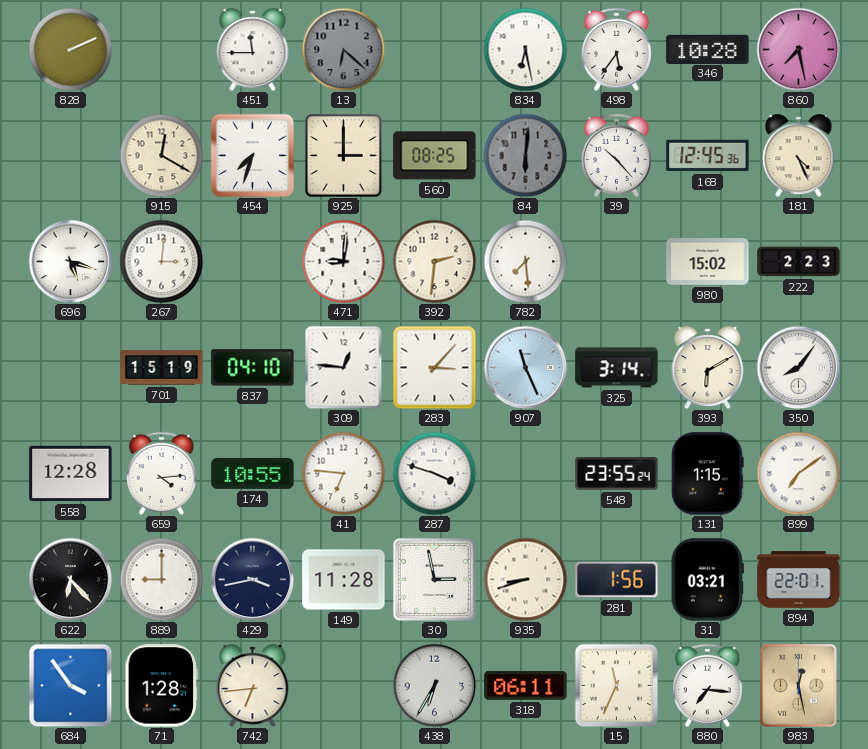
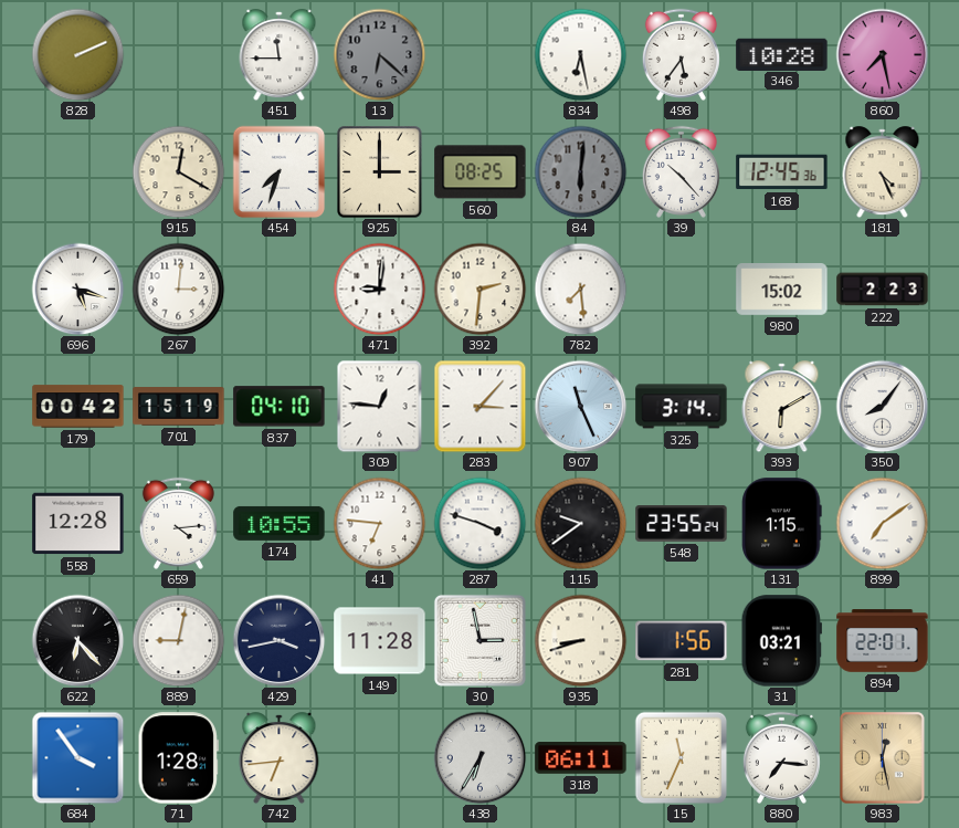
179: none -> 00:42
115: none -> 9:39
889: 9:00 -> 9:02
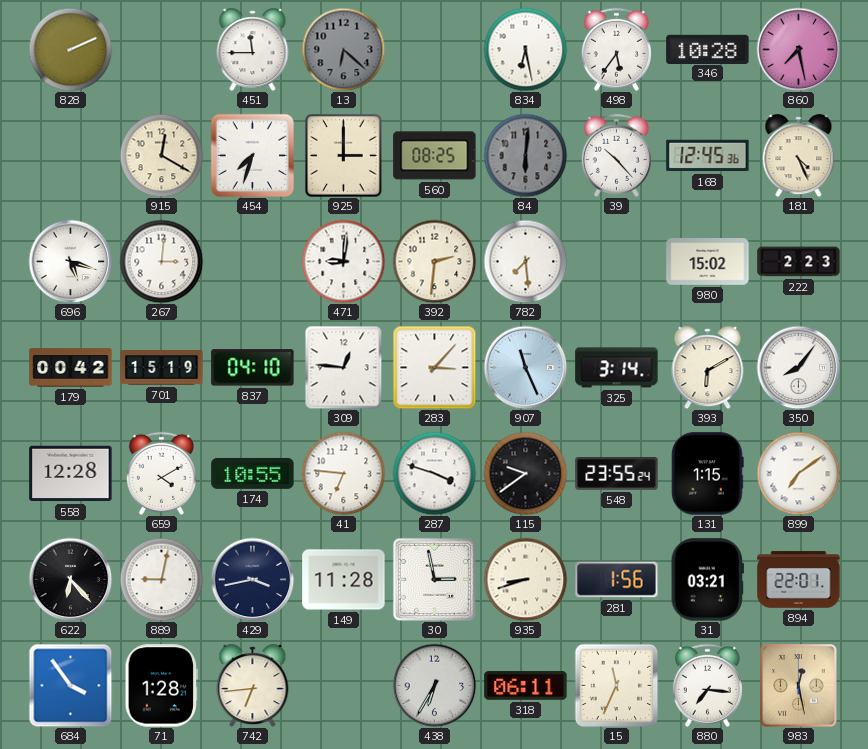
659: 4:14 -> 4:10
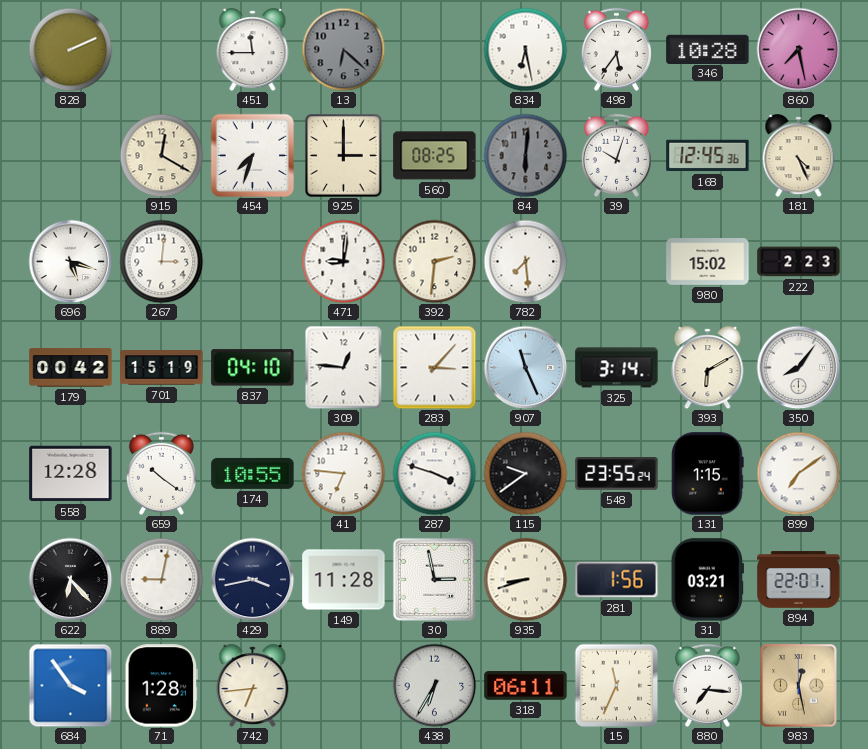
39: 10:23 -> 10:03
659: 4:10 -> 10:21
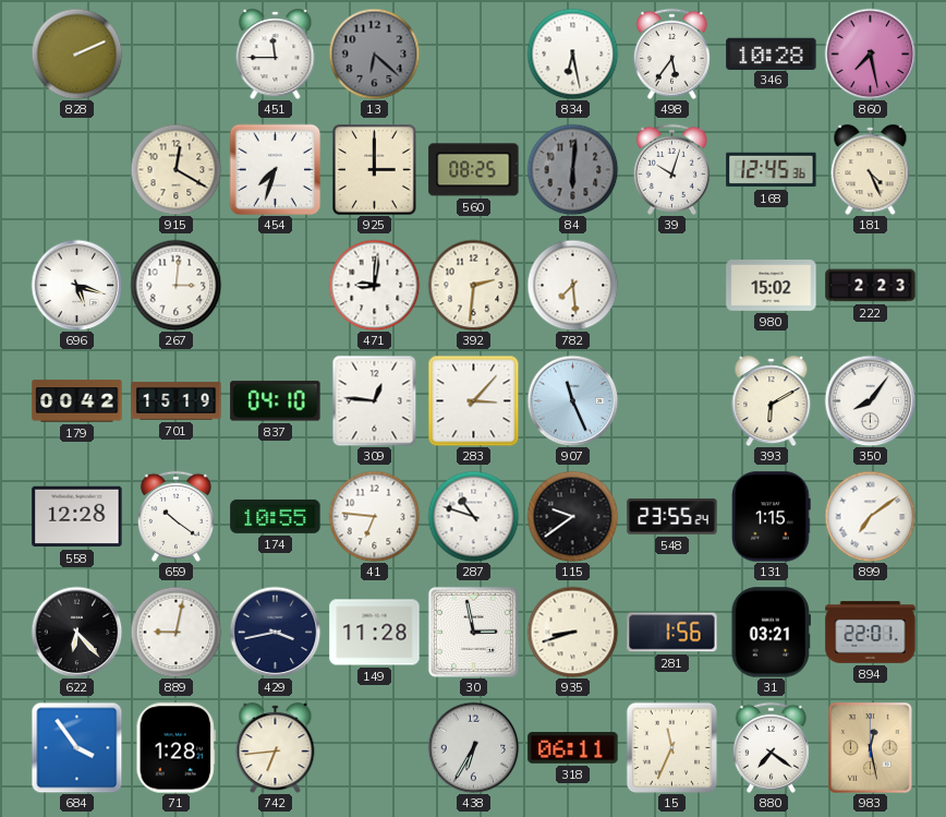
325: 3:14 -> none
287: 3:48 -> 10:48
880: 7:16 -> 7:21
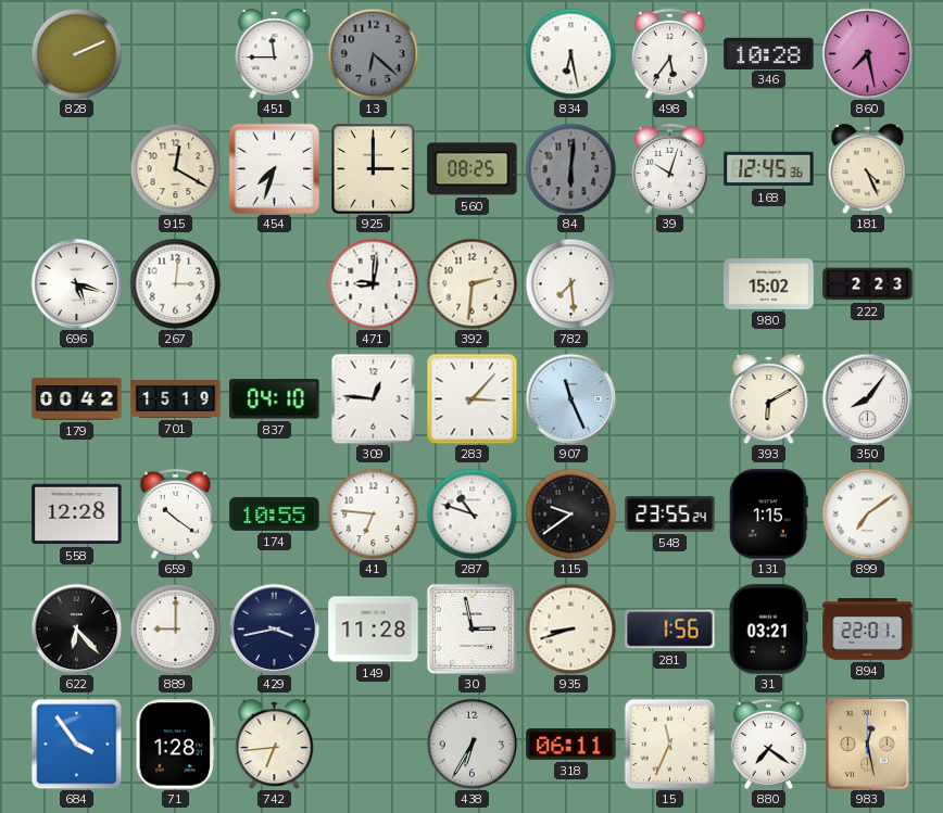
889: 9:02 -> 9:00
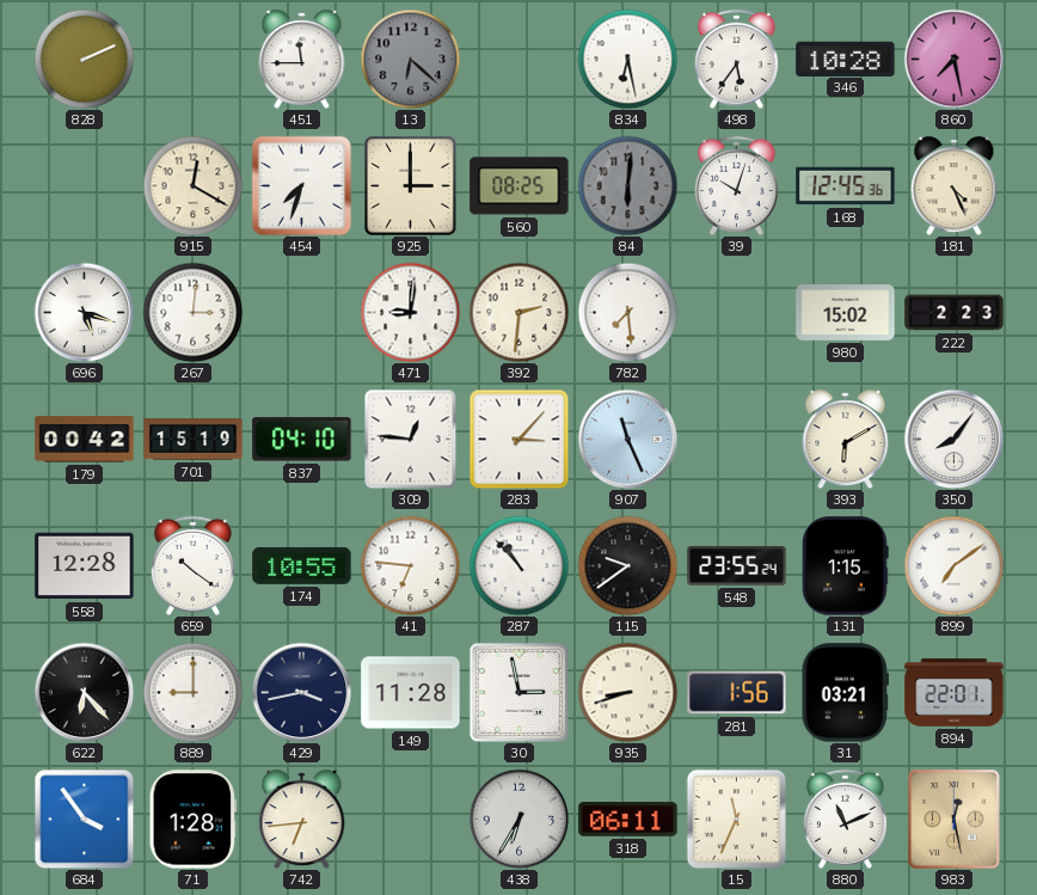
287: 10:48 -> 10:53
880: 7:21 -> 11:11
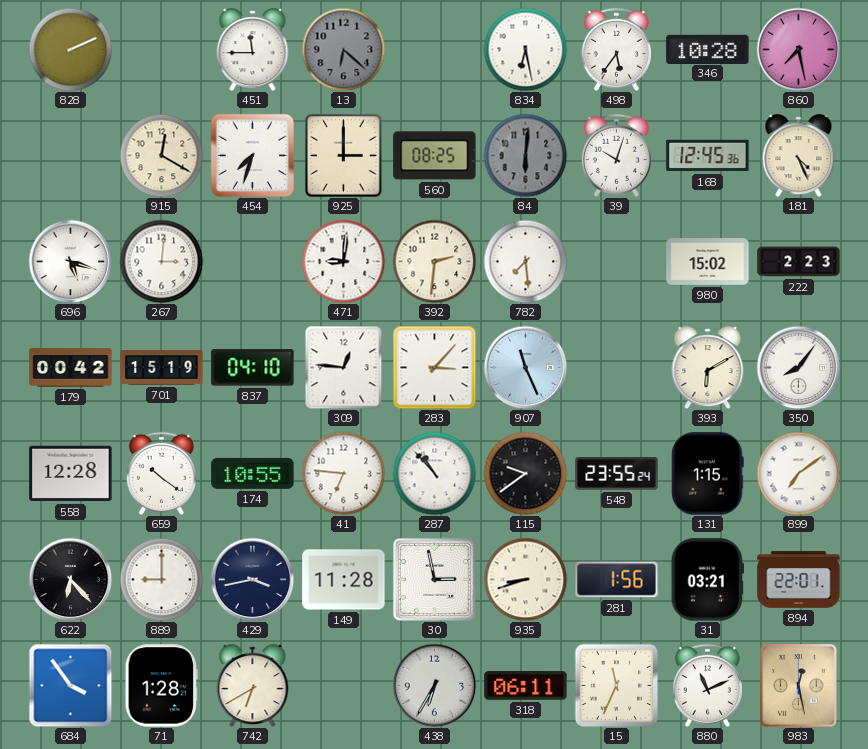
742: 6:44 -> 6:40
